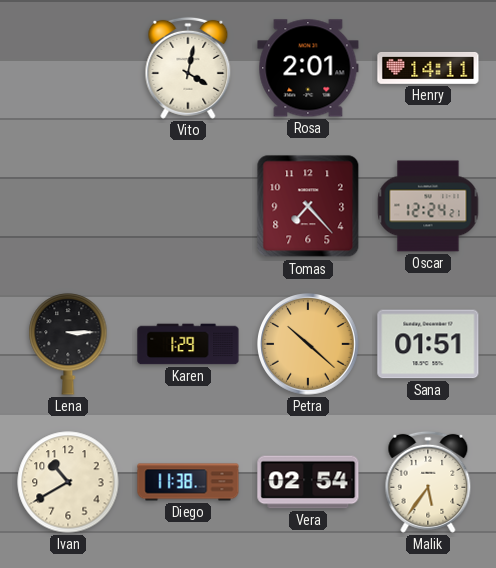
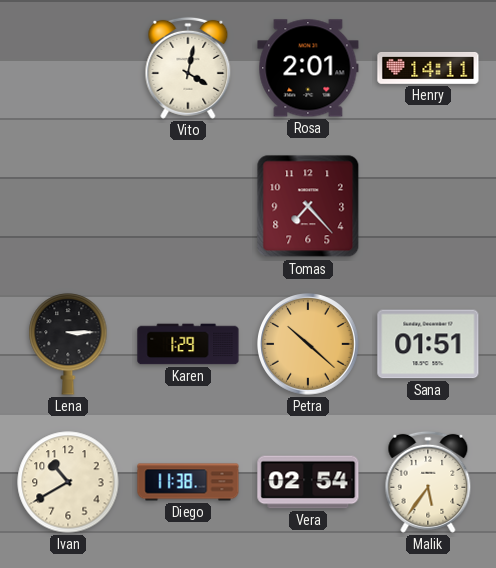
Oscar: 12:24 -> none
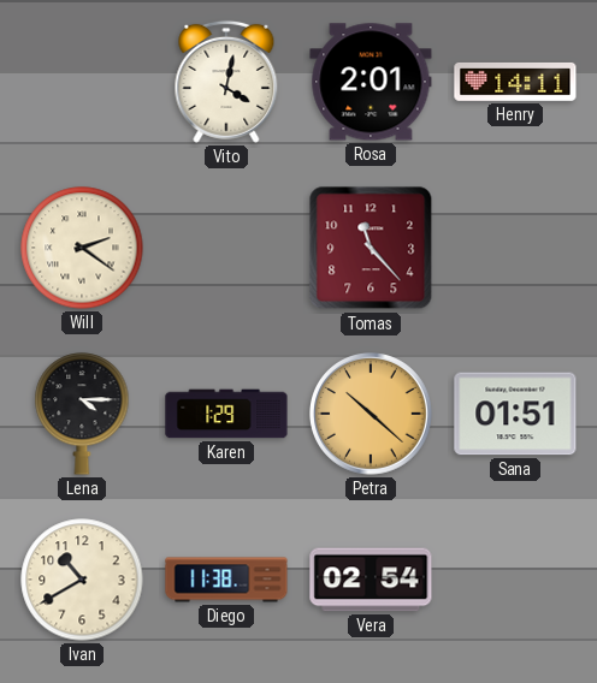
Will: none -> 2:21
Tomas: 7:23 -> 11:23
Lena: 3:15 -> 4:15
Malik: 5:36 -> none
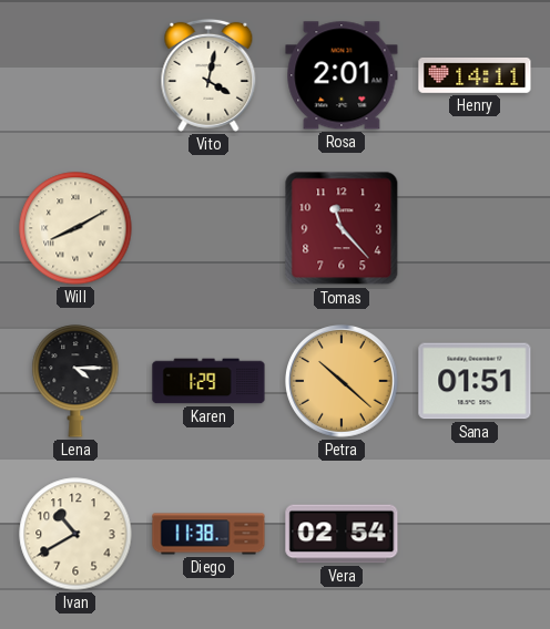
Will: 2:21 -> 8:10
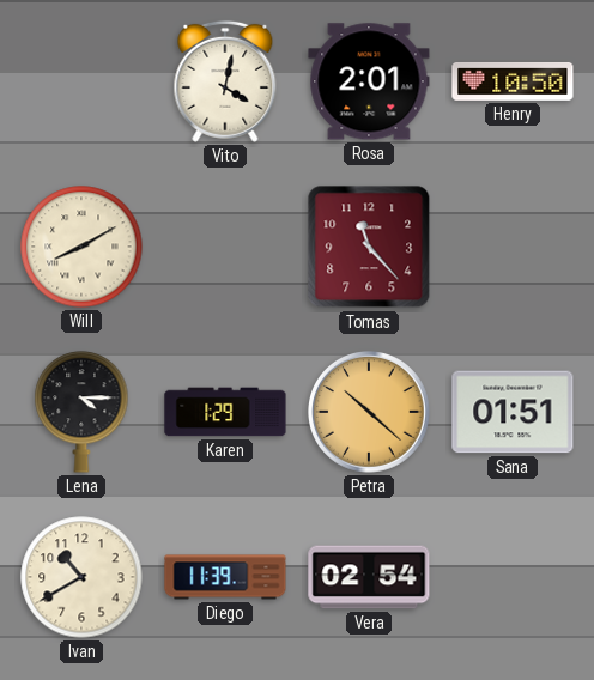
Henry: 14:11 -> 10:50
Diego: 11:38 -> 11:39
